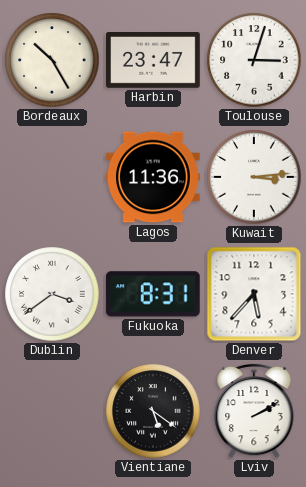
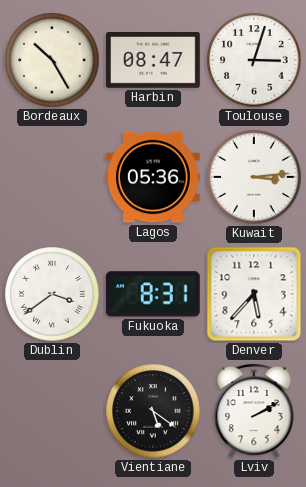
Harbin: 23:47 -> 08:47
Lagos: 11:36 -> 05:36
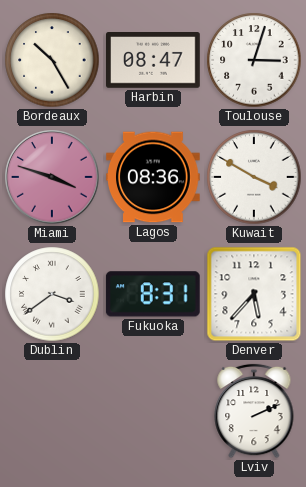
Miami: none -> 3:48
Lagos: 05:36 -> 08:36
Kuwait: 3:14 -> 3:50
Vientiane: 5:21 -> none
Lviv: 2:10 -> 2:11
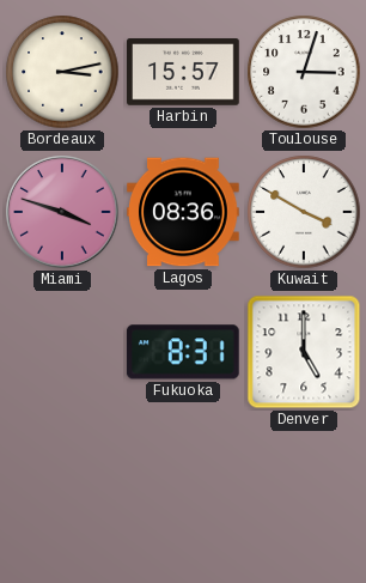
Bordeaux: 10:25 -> 3:13
Harbin: 08:47 -> 15:57
Dublin: 3:39 -> none
Denver: 5:37 -> 5:00
Lviv: 2:11 -> none
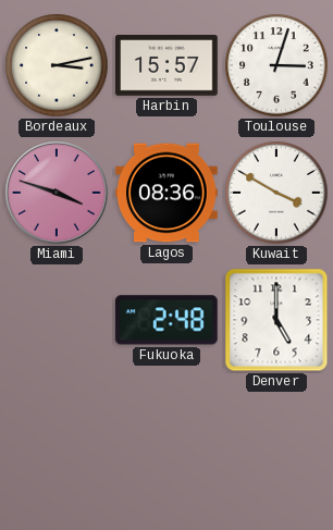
Fukuoka: 8:31 -> 2:48
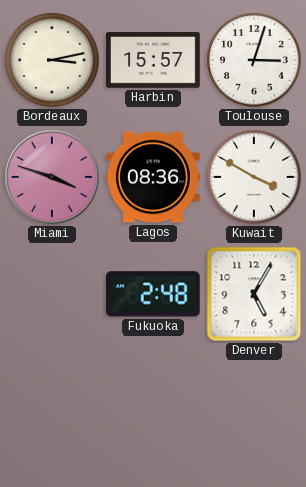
Denver: 5:00 -> 5:05
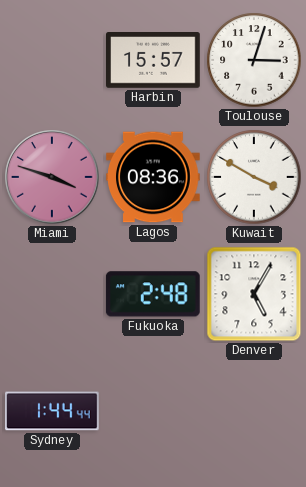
Bordeaux: 3:13 -> none
Sydney: none -> 1:44
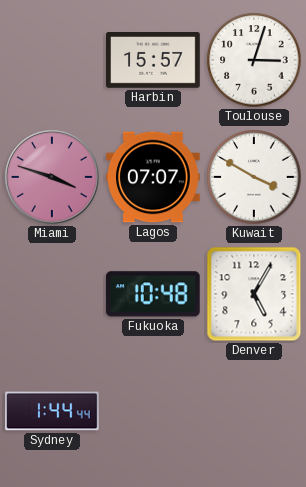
Lagos: 08:36 -> 07:07
Fukuoka: 2:48 -> 10:48
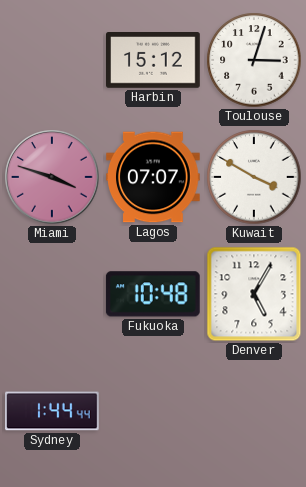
Harbin: 15:57 -> 15:12
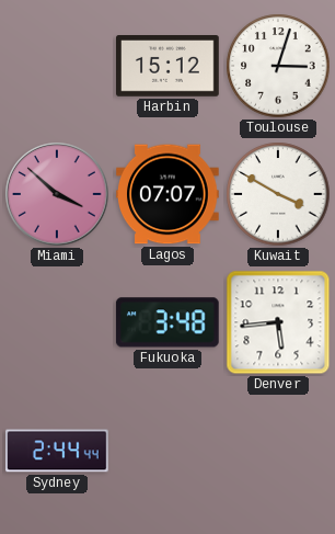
Miami: 3:48 -> 3:52
Fukuoka: 10:48 -> 3:48
Denver: 5:05 -> 5:44
Sydney: 1:44 -> 2:44
